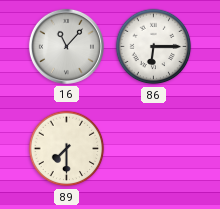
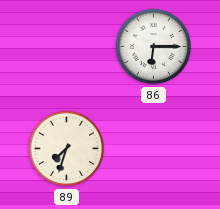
16: 11:07 -> none
89: 7:30 -> 7:33
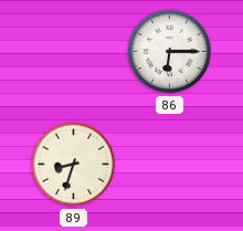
89: 7:33 -> 8:33
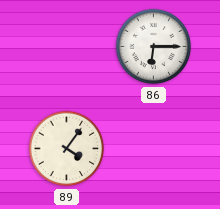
89: 8:33 -> 4:06
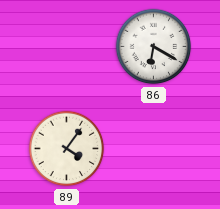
86: 6:15 -> 6:20
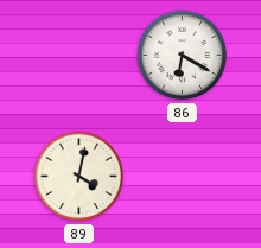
89: 4:06 -> 4:02
